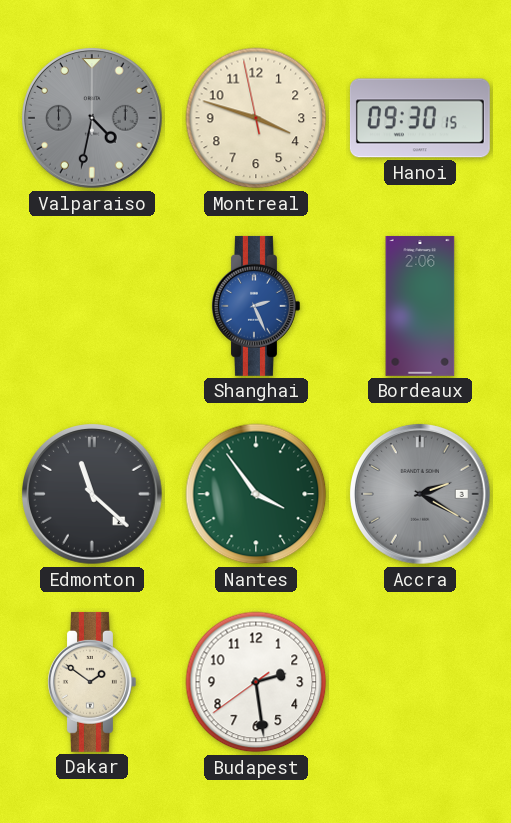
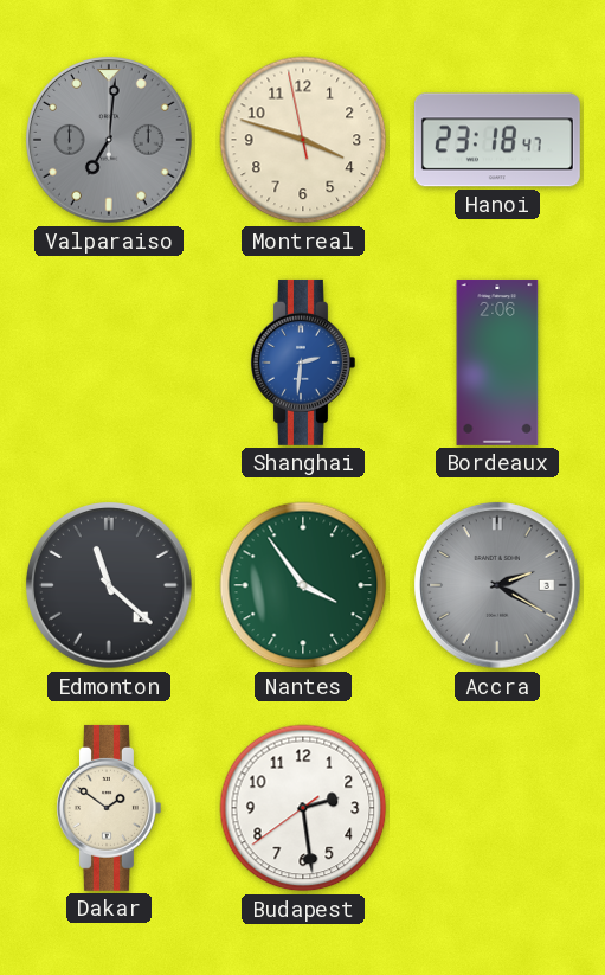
Valparaiso: 4:32 -> 7:01
Hanoi: 09:30 -> 23:18
Shanghai: 2:26 -> 2:31
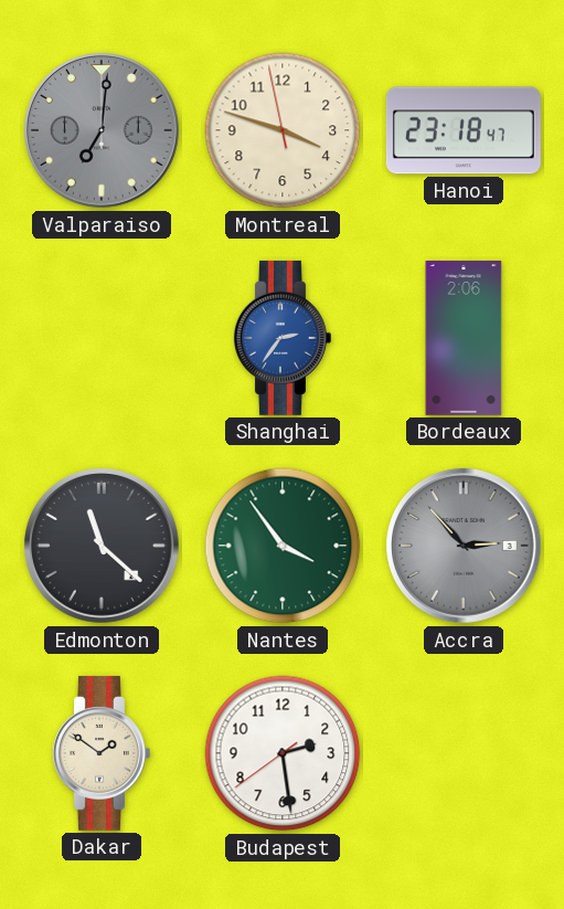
Shanghai: 2:31 -> 2:36
Accra: 2:20 -> 2:53
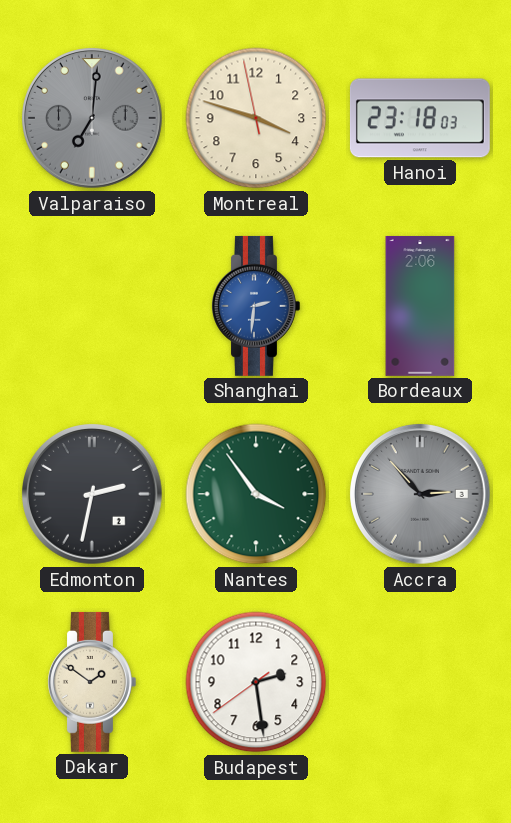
Hanoi: 23:18:47 -> 23:18:03
Shanghai: 2:36 -> 2:31
Edmonton: 11:22 -> 2:32
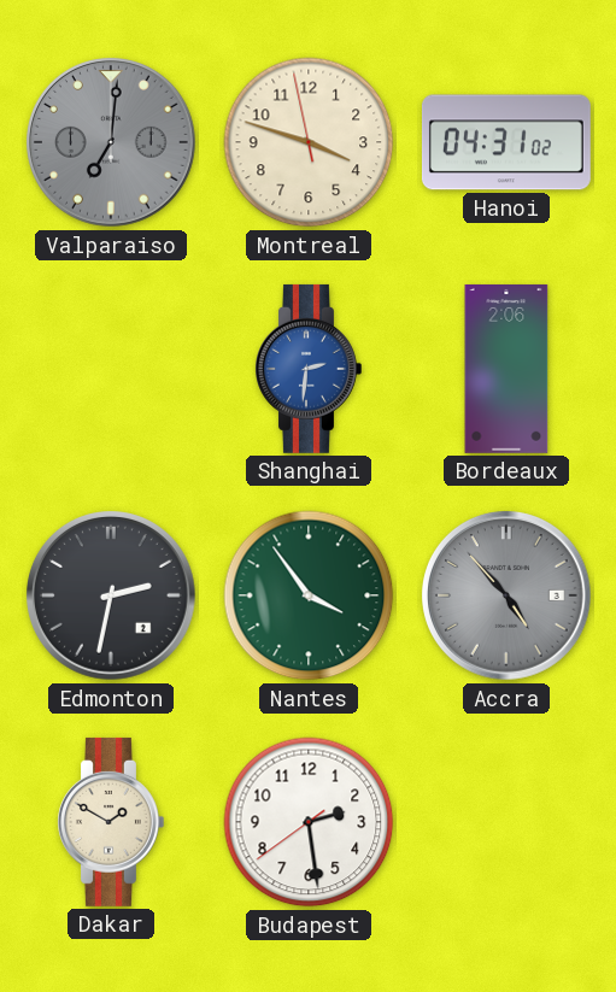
Hanoi: 23:18 -> 04:31
Accra: 2:53 -> 4:53
Dakar: 1:51 -> 1:50
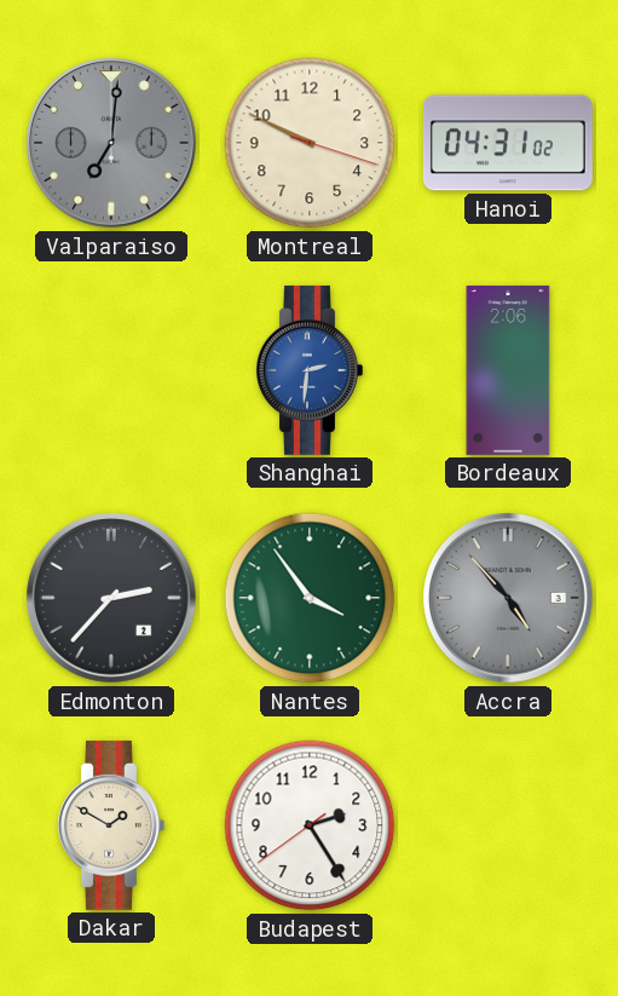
Montreal: 3:47 -> 9:49
Edmonton: 2:32 -> 2:37
Budapest: 2:28 -> 2:24
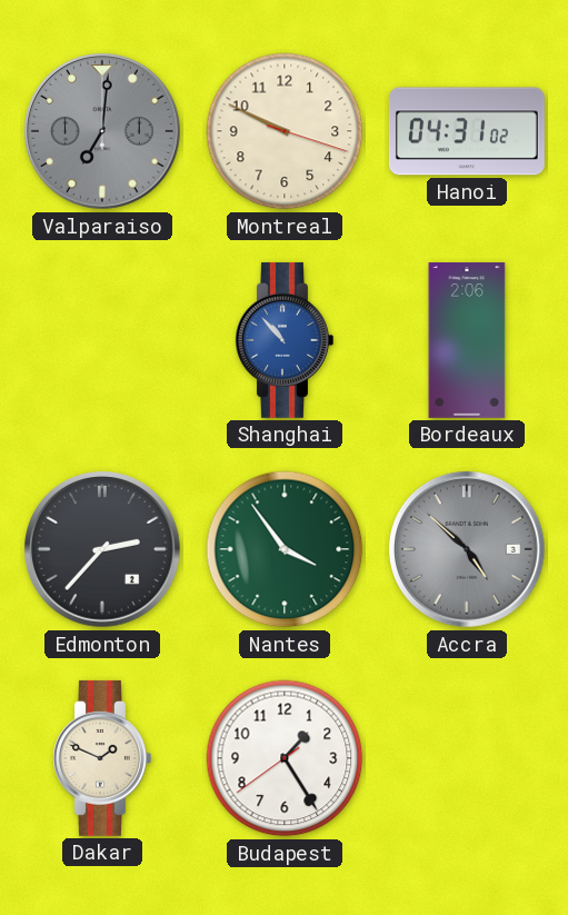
Shanghai: 2:31 -> 10:53
Accra: 4:53 -> 4:52
Dakar: 1:50 -> 1:49
Budapest: 2:24 -> 1:24
